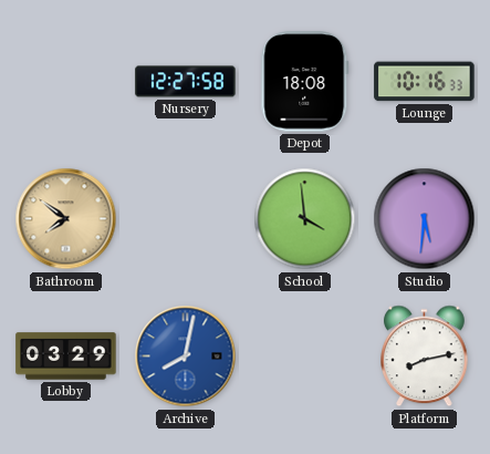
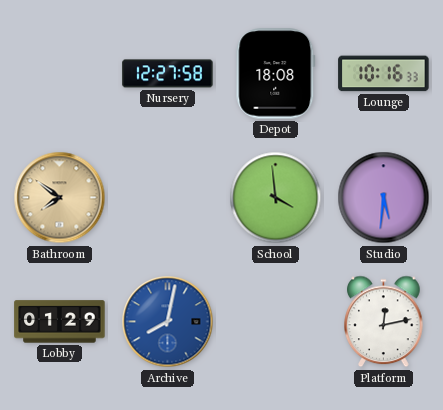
Lobby: 03:29 -> 01:29
Platform: 8:13 -> 12:13
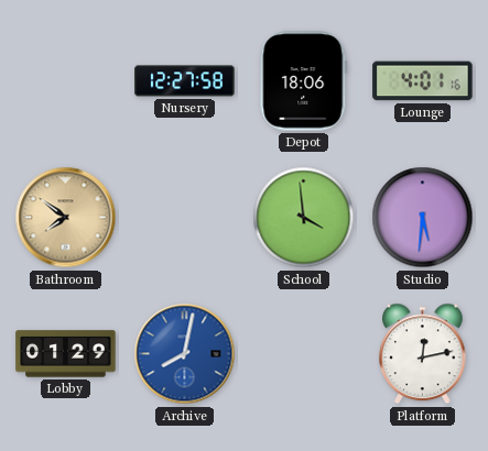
Depot: 18:08 -> 18:06
Lounge: 10:16 -> 4:01
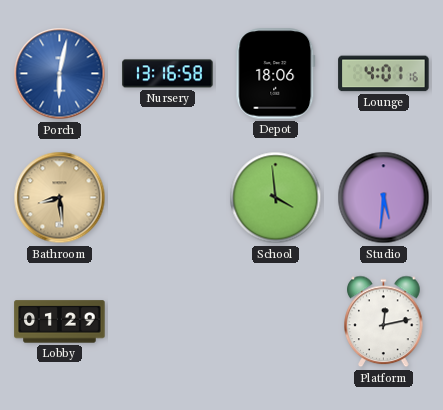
Porch: none -> 6:02
Nursery: 12:27 -> 13:16
Bathroom: 7:51 -> 8:29
Archive: 8:02 -> none
